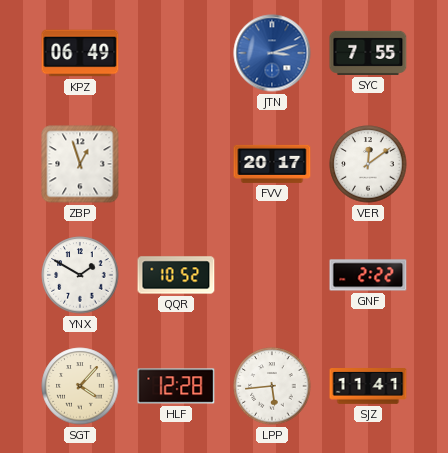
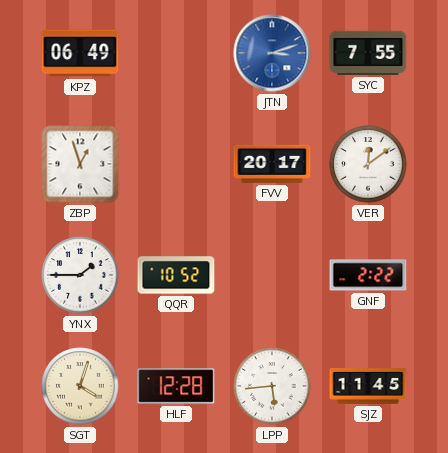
YNX: 1:50 -> 1:45
SGT: 4:07 -> 4:03
SJZ: 11:41 -> 11:45
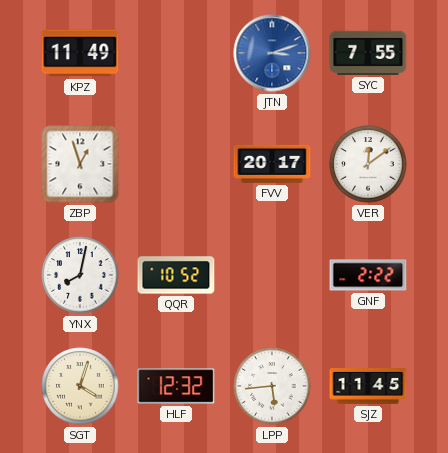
KPZ: 06:49 -> 11:49
YNX: 1:45 -> 8:02
HLF: 12:28 -> 12:32
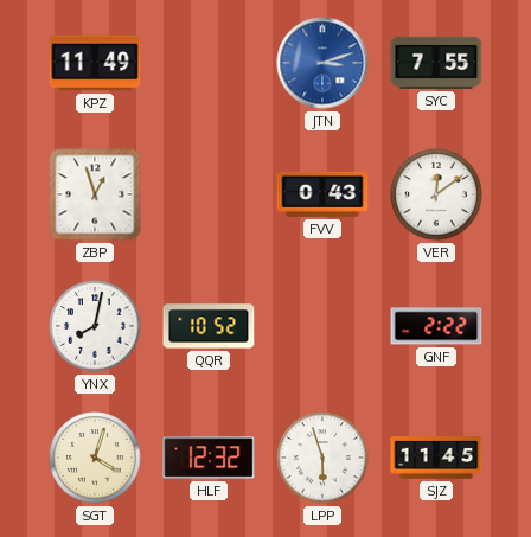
FVV: 20:17 -> 0:43
LPP: 5:44 -> 5:57
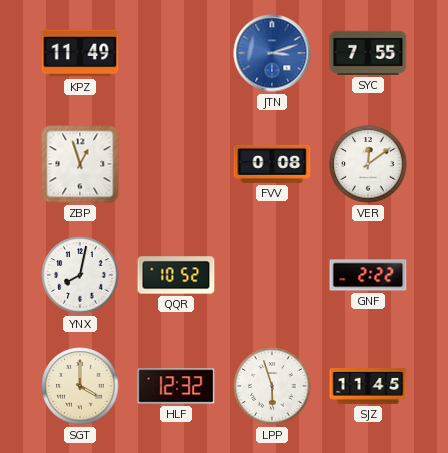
FVV: 0:43 -> 0:08
SGT: 4:03 -> 4:00
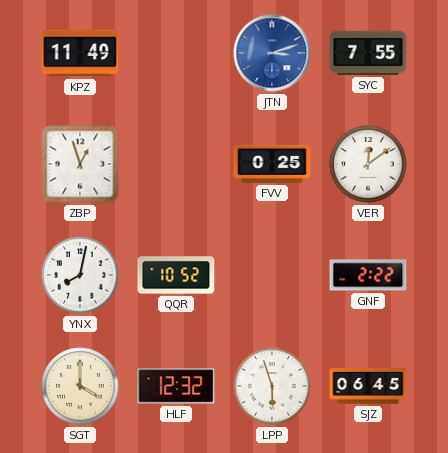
FVV: 0:08 -> 0:25
SJZ: 11:45 -> 06:45
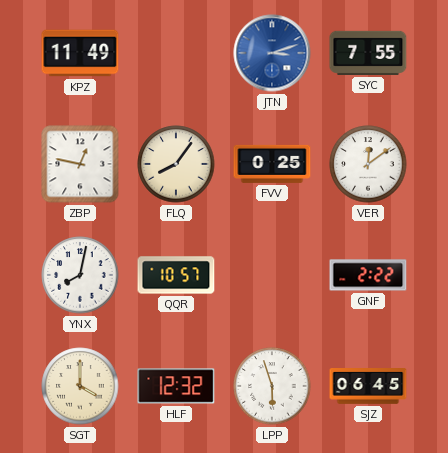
ZBP: 12:57 -> 12:47
FLQ: none -> 8:06
QQR: 10:52 -> 10:57
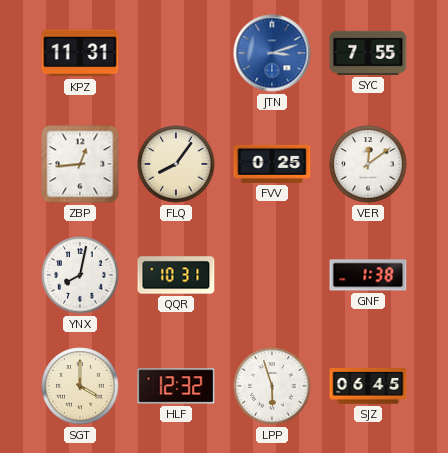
KPZ: 11:49 -> 11:31
ZBP: 12:47 -> 12:44
QQR: 10:57 -> 10:31
GNF: 2:22 -> 1:38
